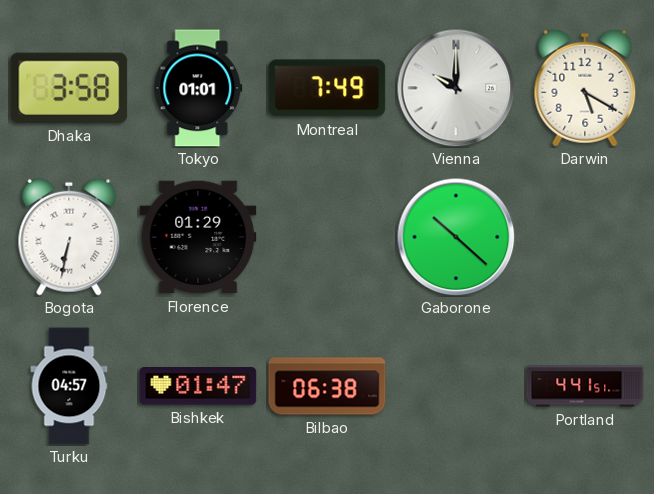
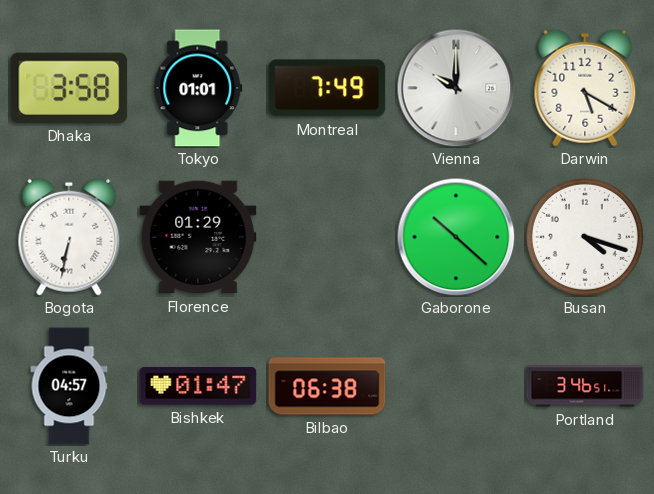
Busan: none -> 4:18
Portland: 4:41 -> 3:46
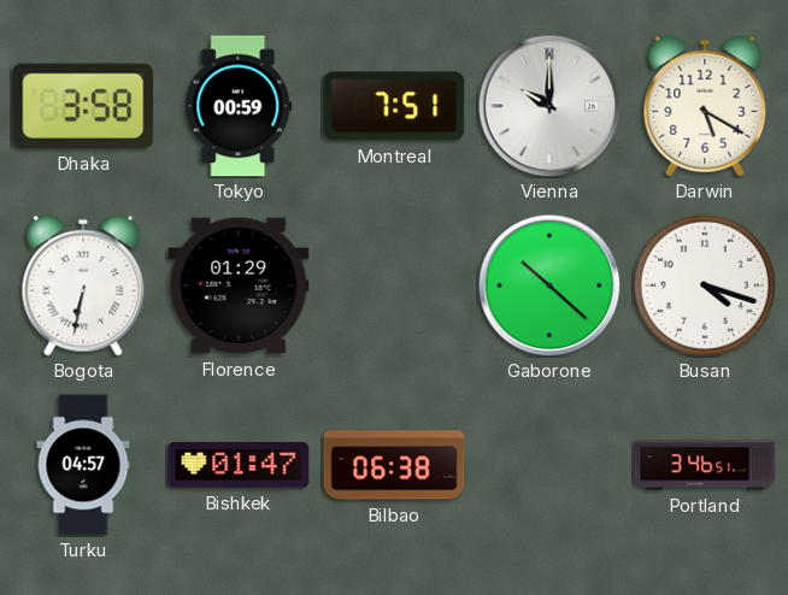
Tokyo: 01:01 -> 00:59
Montreal: 7:49 -> 7:51
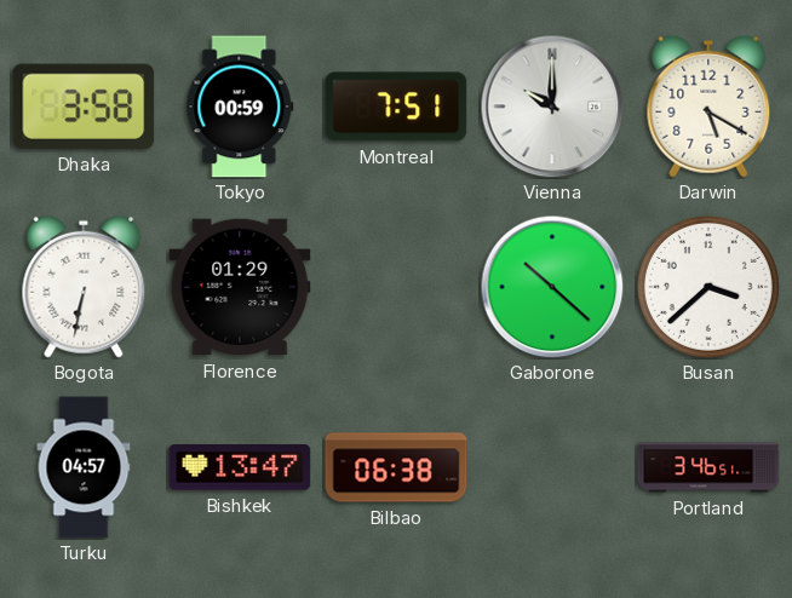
Busan: 4:18 -> 3:38
Bishkek: 01:47 -> 13:47
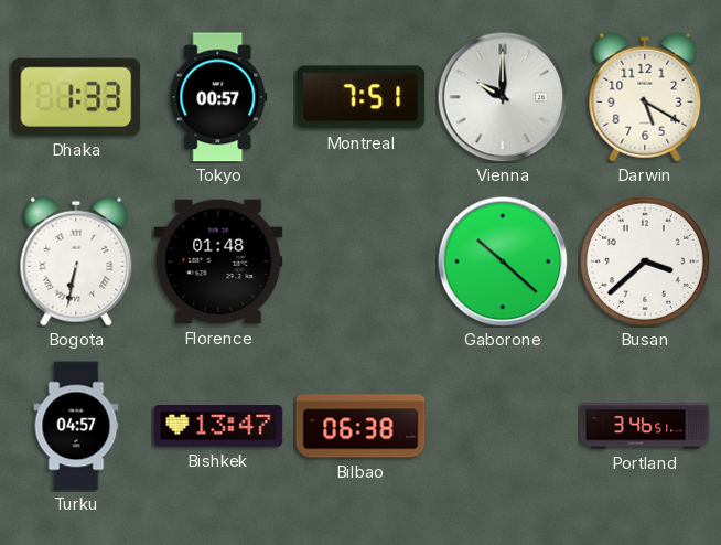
Dhaka: 3:58 -> 1:33
Tokyo: 00:59 -> 00:57
Florence: 01:29 -> 01:48
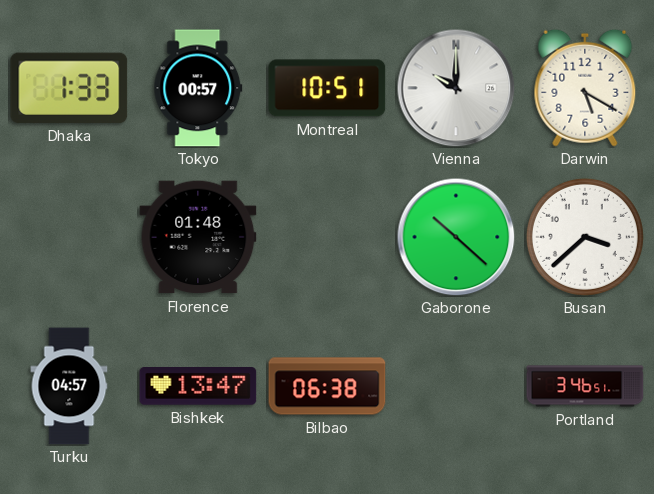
Montreal: 7:51 -> 10:51
Bogota: 6:32 -> none
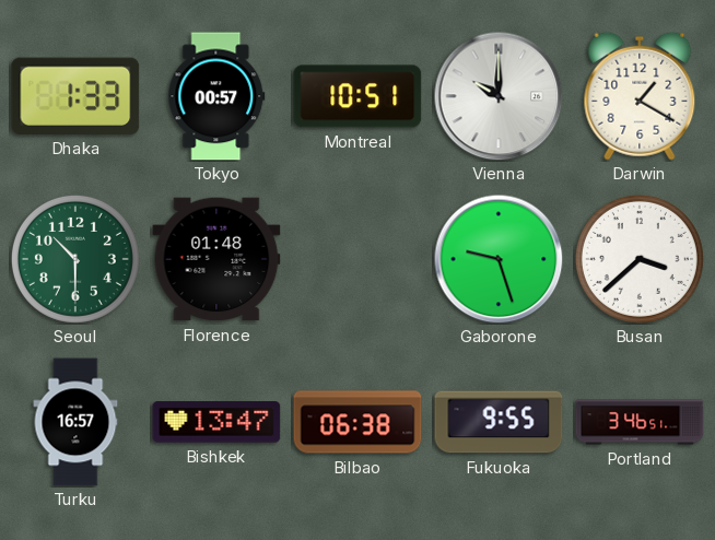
Darwin: 5:20 -> 1:20
Seoul: none -> 10:30
Gaborone: 10:22 -> 9:27
Turku: 04:57 -> 16:57
Fukuoka: none -> 9:55
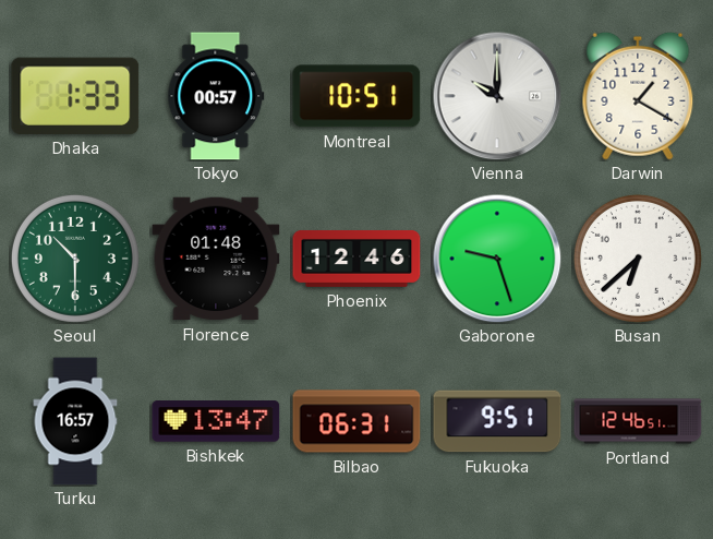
Phoenix: none -> 12:46
Busan: 3:38 -> 6:38
Bilbao: 06:38 -> 06:31
Fukuoka: 9:55 -> 9:51
Portland: 3:46 -> 12:46
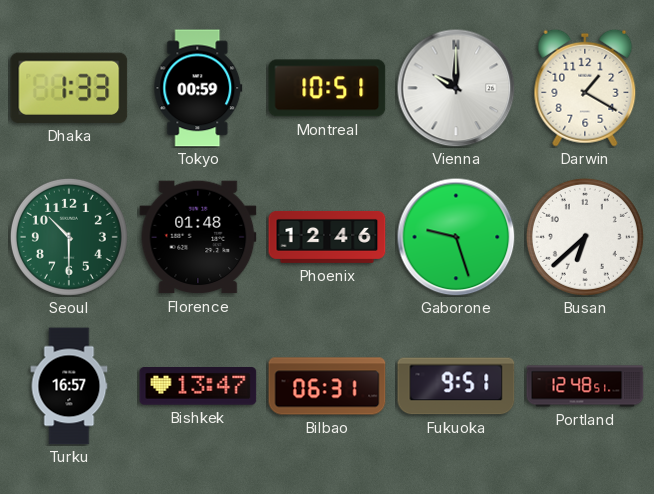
Tokyo: 00:57 -> 00:59
Portland: 12:46 -> 12:48
